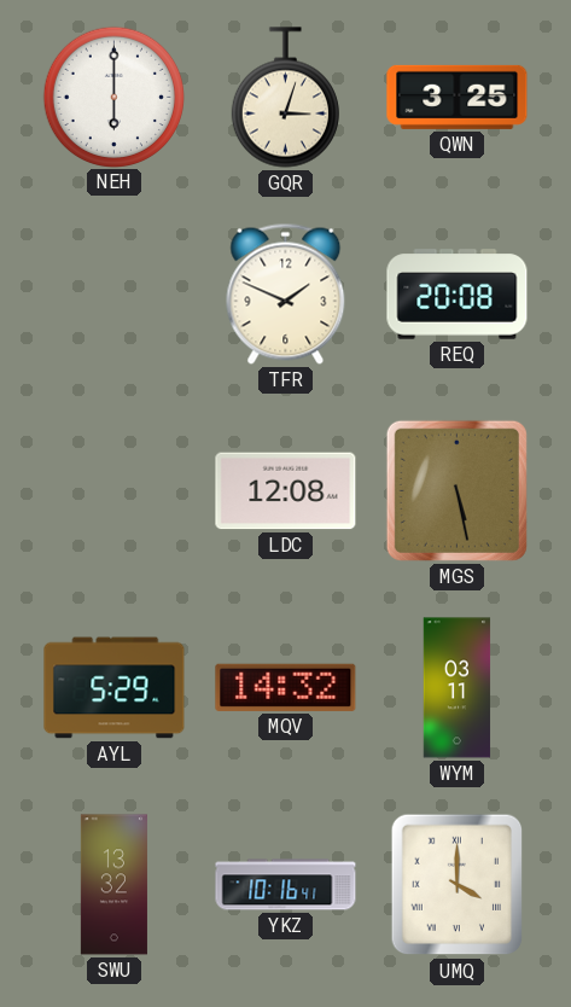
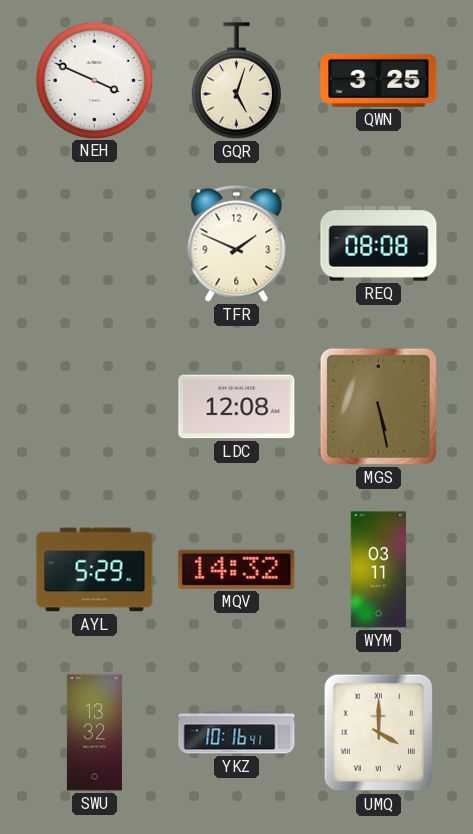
NEH: 6:00 -> 3:49
GQR: 3:03 -> 5:03
REQ: 20:08 -> 08:08
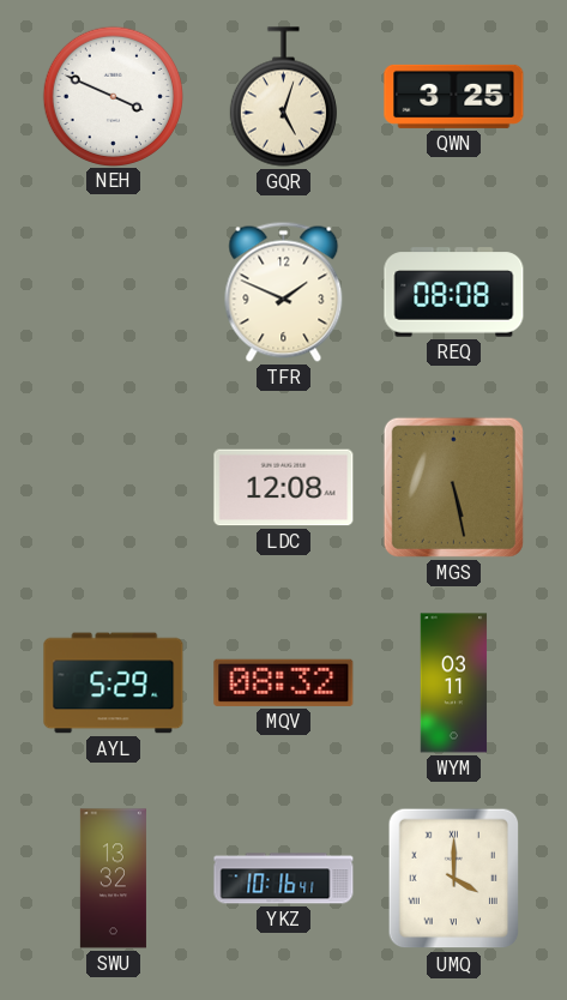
MQV: 14:32 -> 08:32
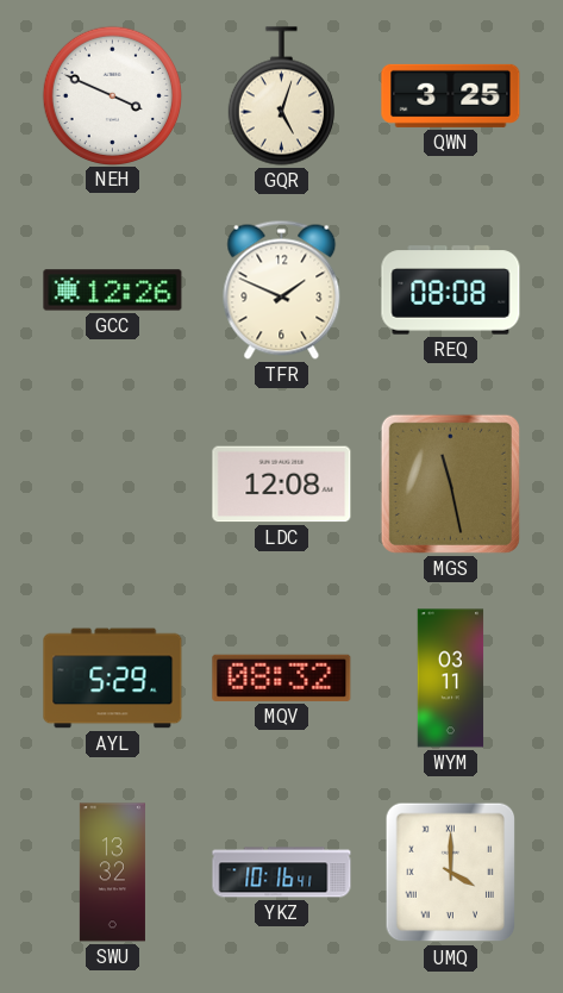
GCC: none -> 12:26
MGS: 5:28 -> 11:28
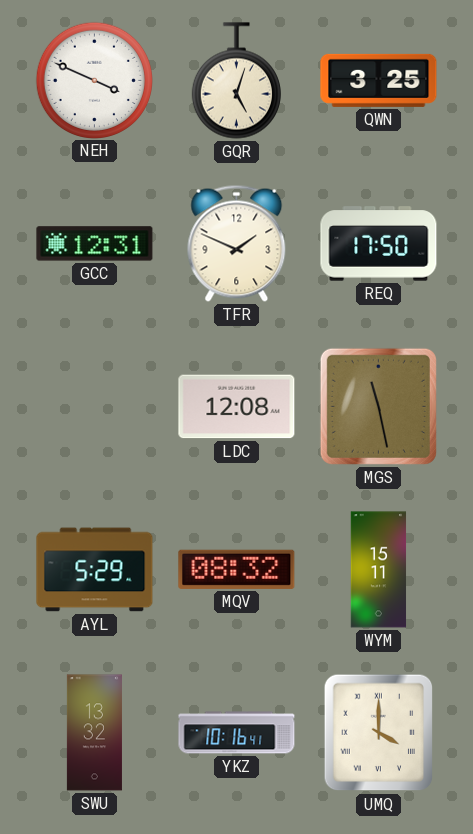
GCC: 12:26 -> 12:31
REQ: 08:08 -> 17:50
WYM: 03:11 -> 15:11
